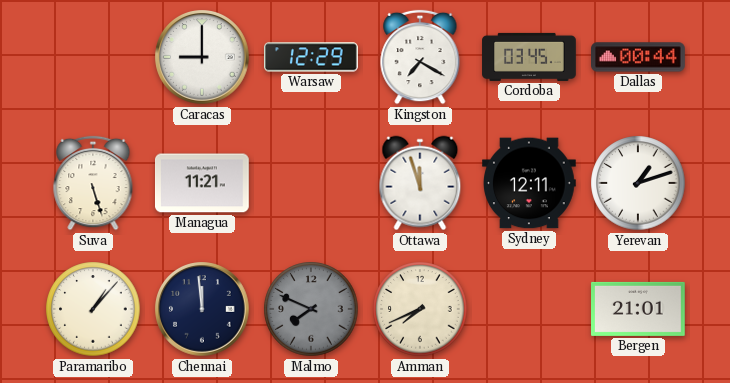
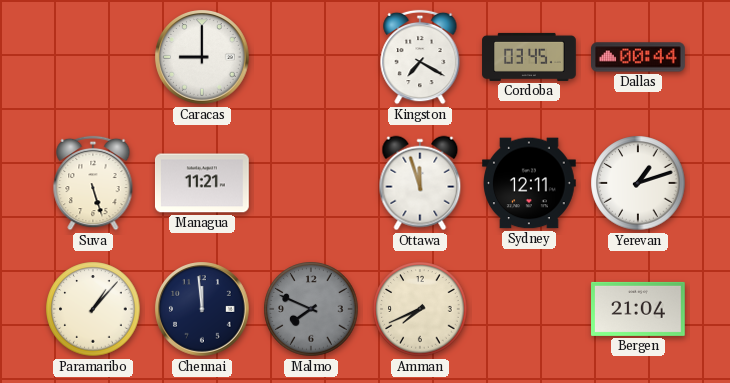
Warsaw: 12:29 -> none
Bergen: 21:01 -> 21:04
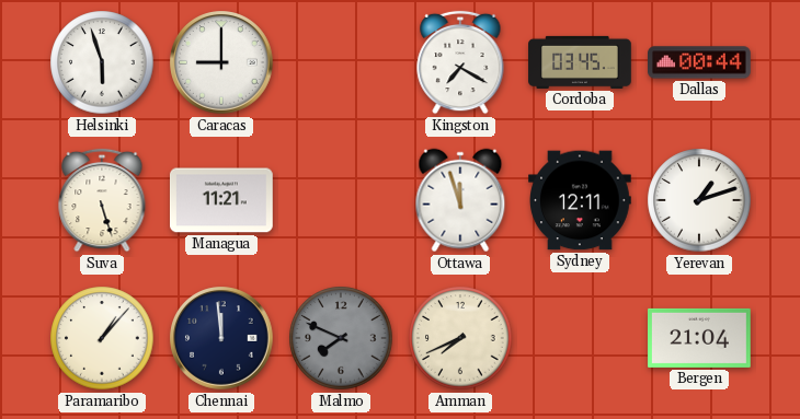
Helsinki: none -> 5:57
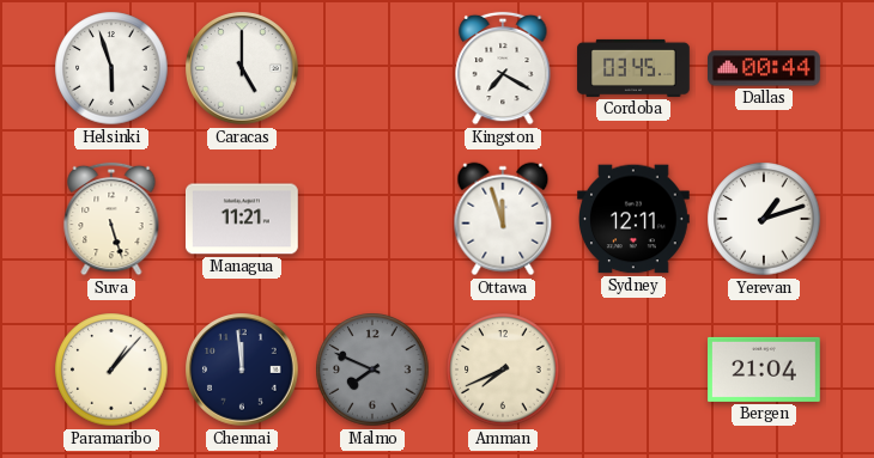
Caracas: 9:00 -> 5:00
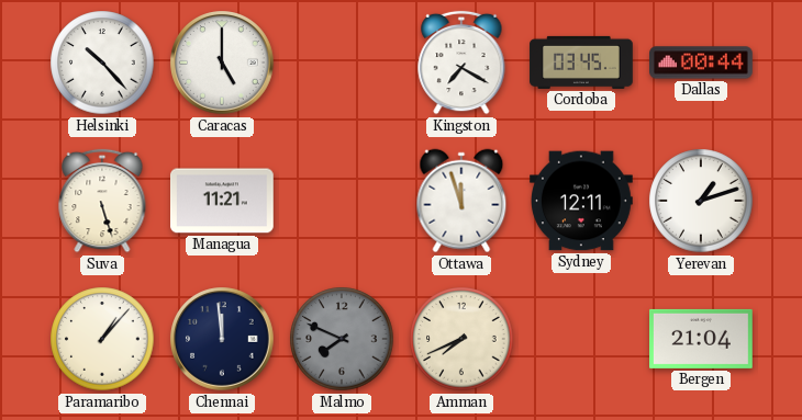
Helsinki: 5:57 -> 10:23
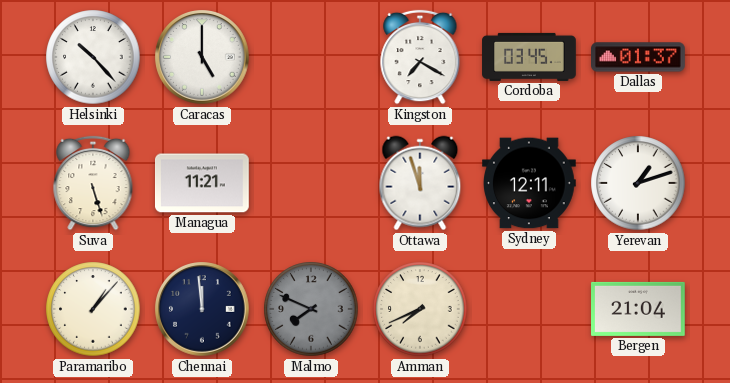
Dallas: 00:44 -> 01:37
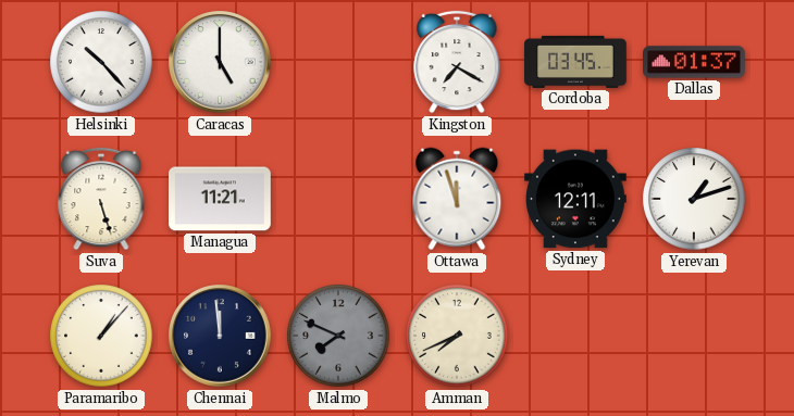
Bergen: 21:04 -> none
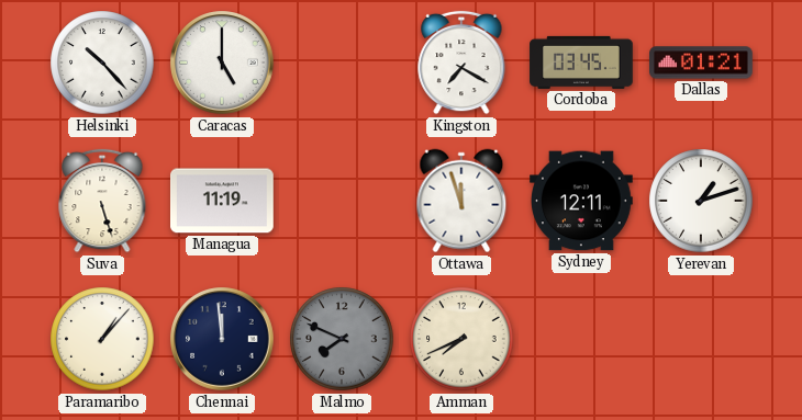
Dallas: 01:37 -> 01:21
Managua: 11:21 -> 11:19
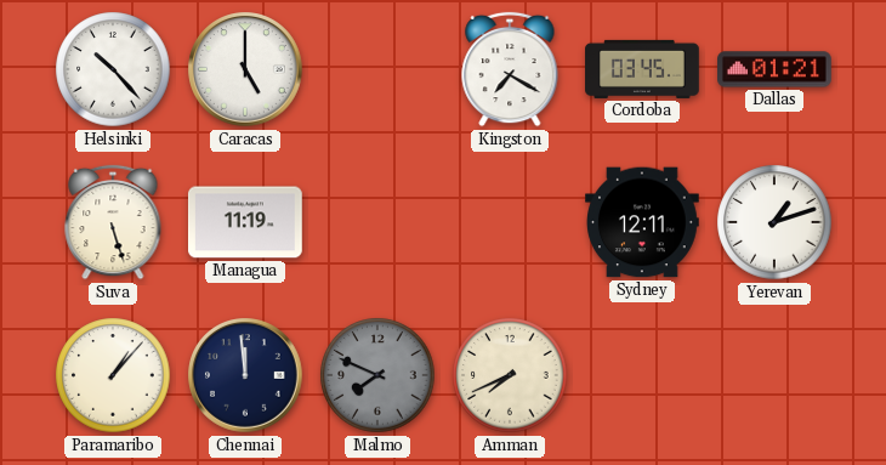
Ottawa: 11:57 -> none
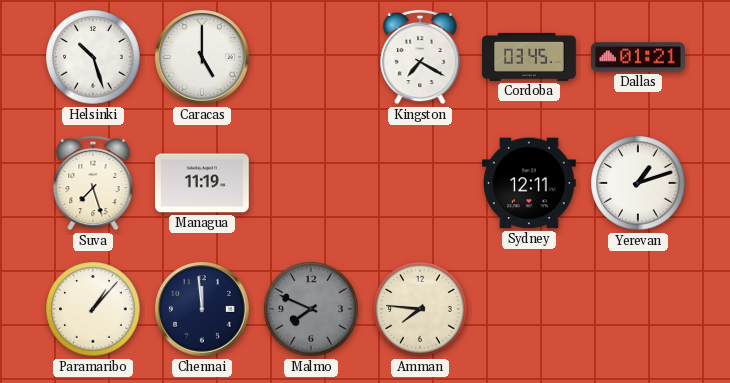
Helsinki: 10:23 -> 10:27
Suva: 5:27 -> 7:27
Amman: 7:41 -> 7:46
